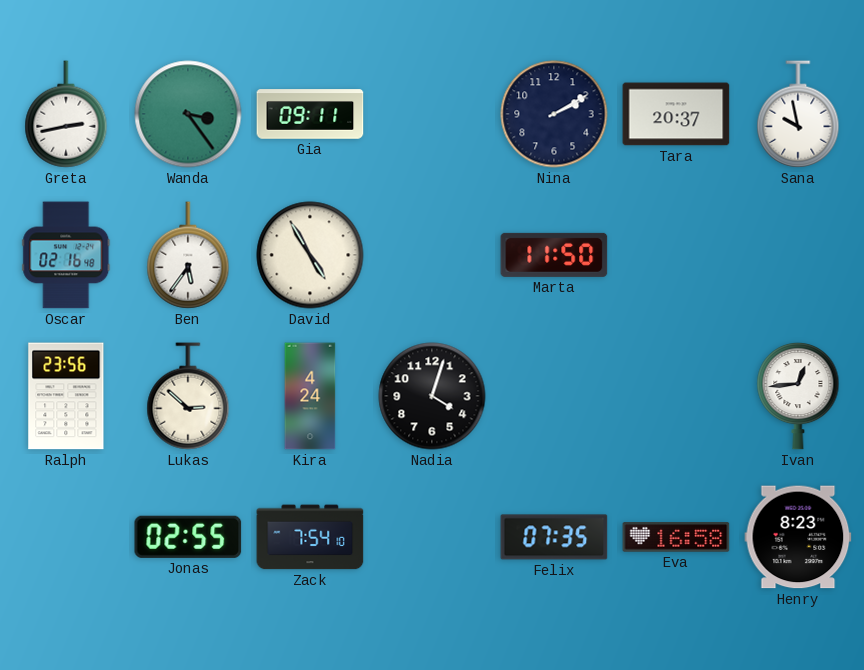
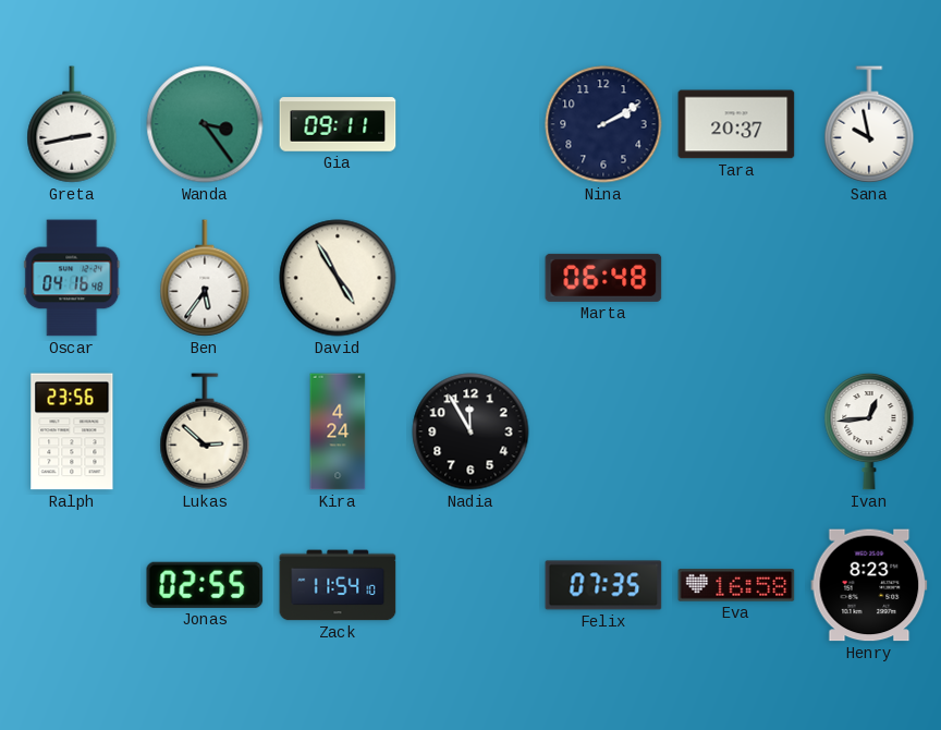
Oscar: 02:16 -> 04:16
Marta: 11:50 -> 06:48
Nadia: 4:03 -> 11:55
Zack: 7:54 -> 11:54
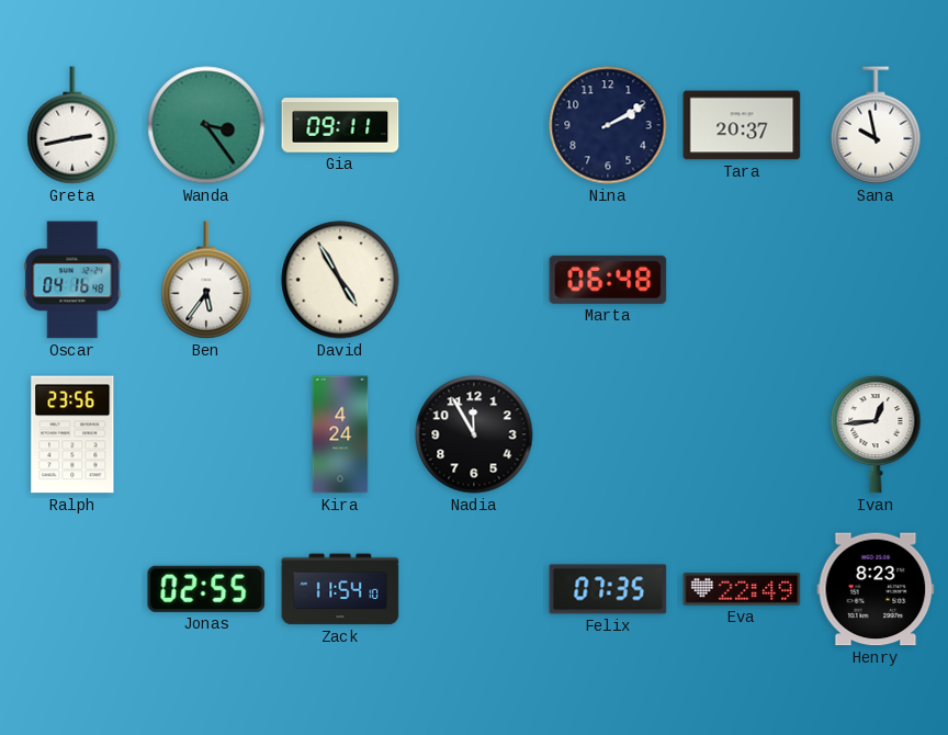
Lukas: 2:52 -> none
Eva: 16:58 -> 22:49
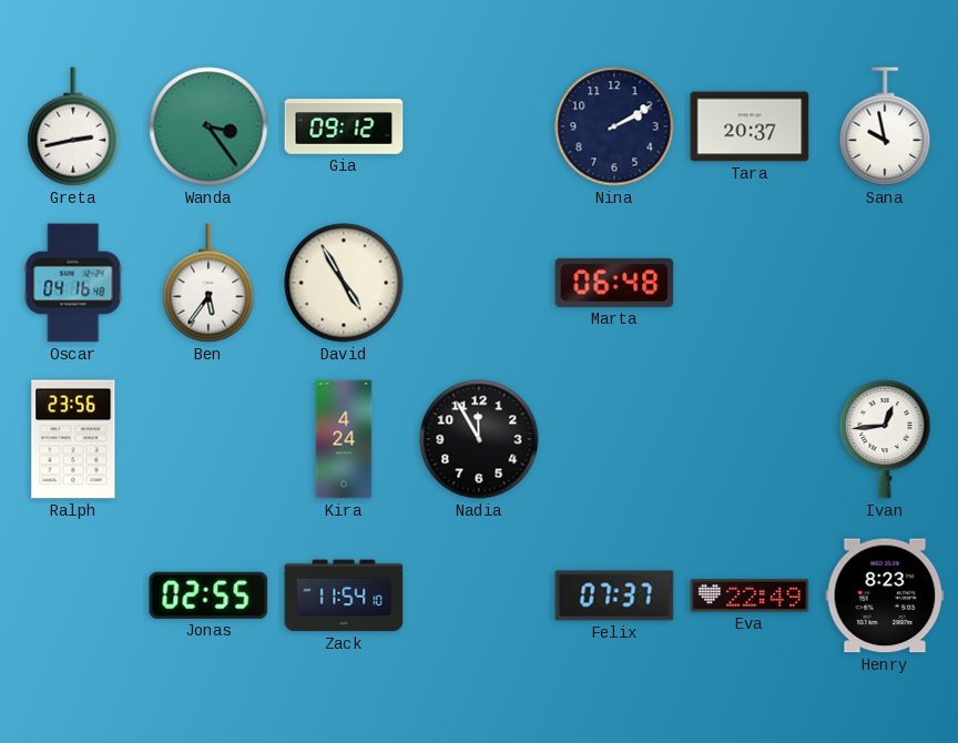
Gia: 09:11 -> 09:12
Felix: 07:35 -> 07:37
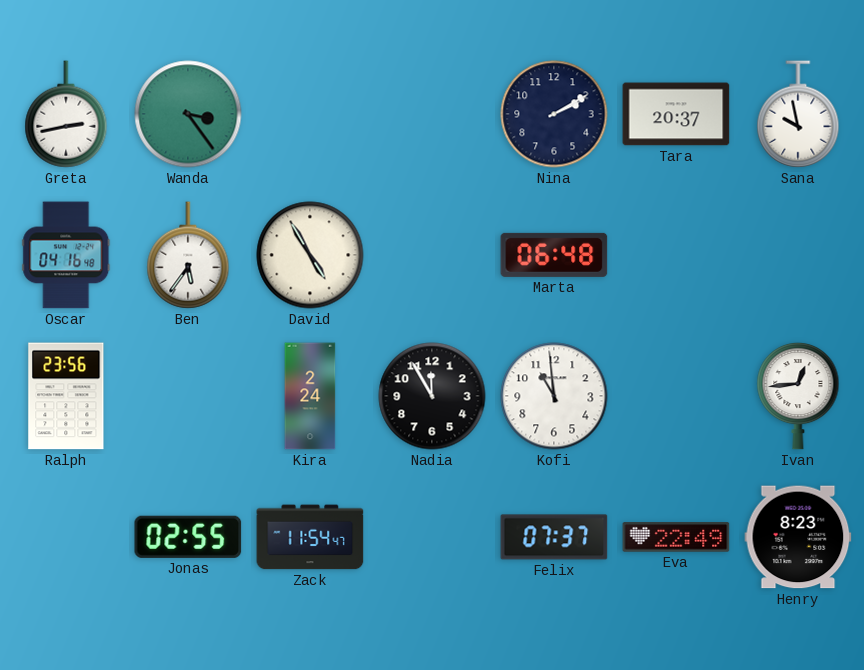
Gia: 09:12 -> none
Kira: 4:24 -> 2:24
Kofi: none -> 10:59
Zack: 11:54:10 -> 11:54:47
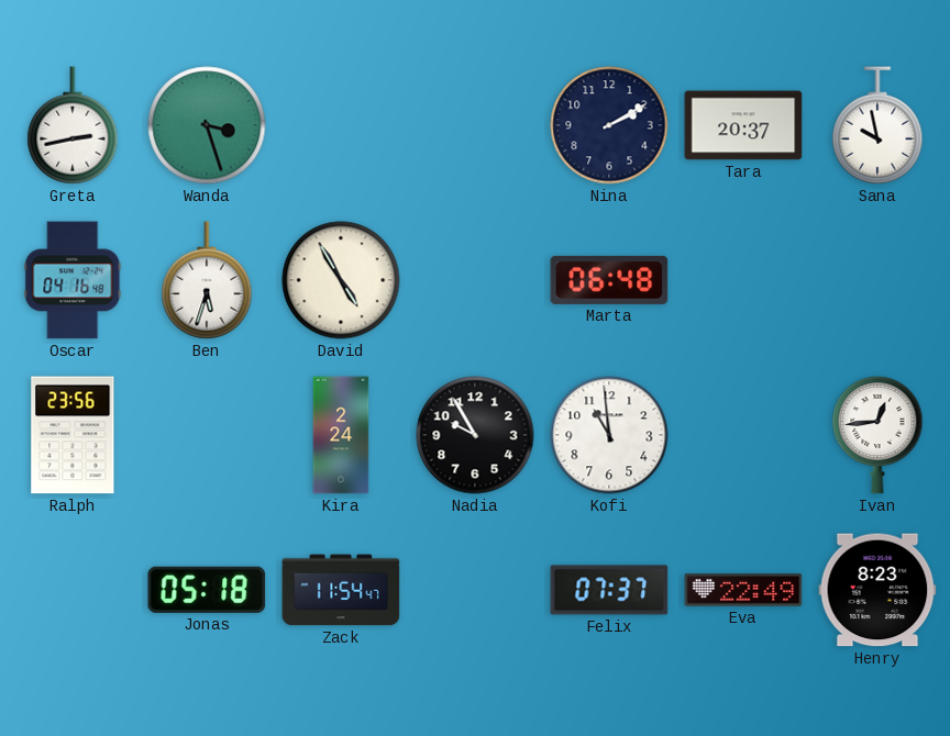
Wanda: 3:24 -> 3:27
Ben: 5:36 -> 5:33
Nadia: 11:55 -> 9:55
Jonas: 02:55 -> 05:18
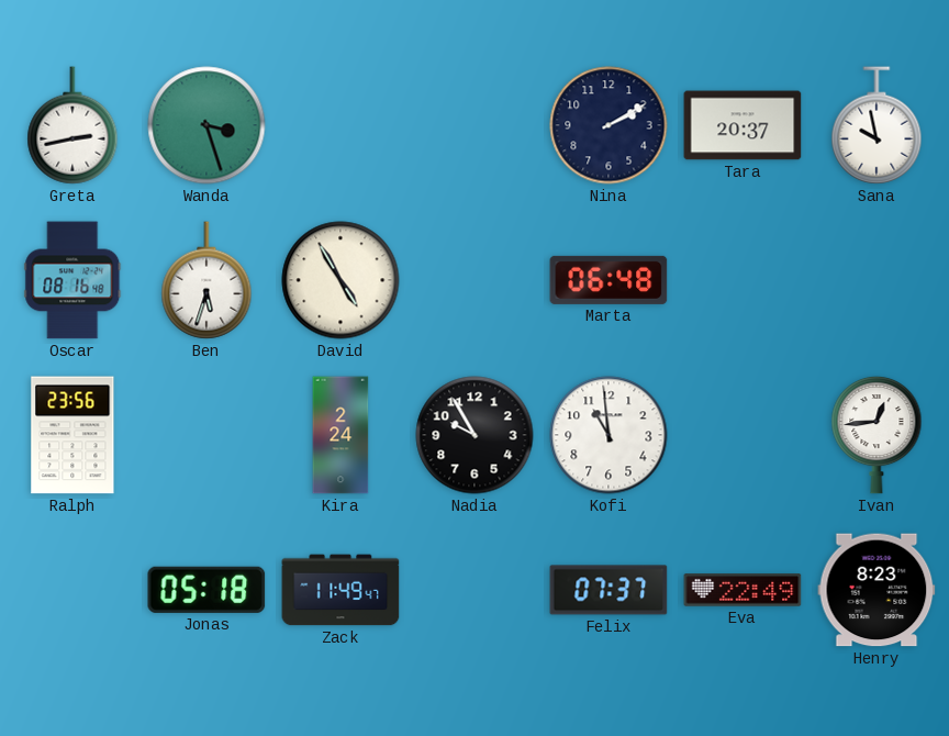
Oscar: 04:16 -> 08:16
Zack: 11:54 -> 11:49
